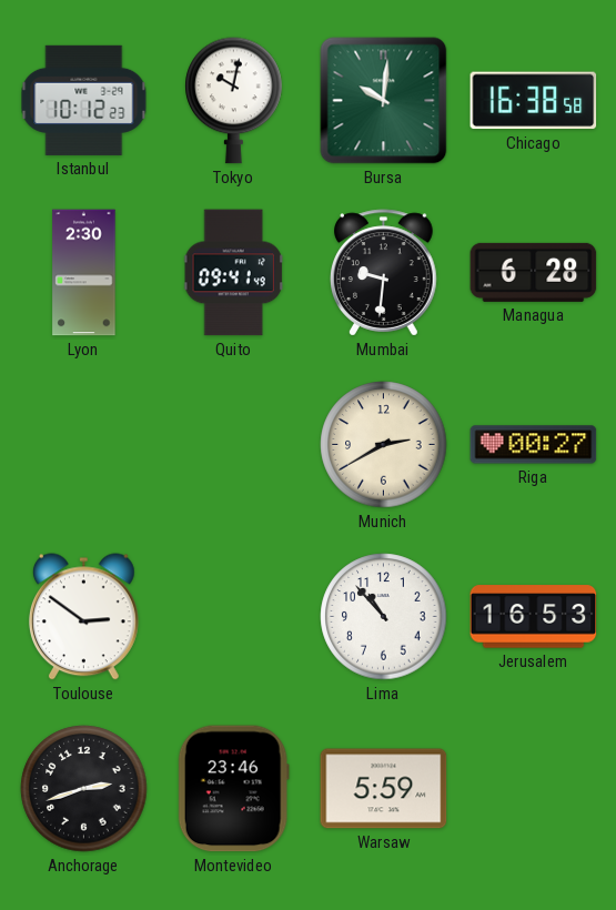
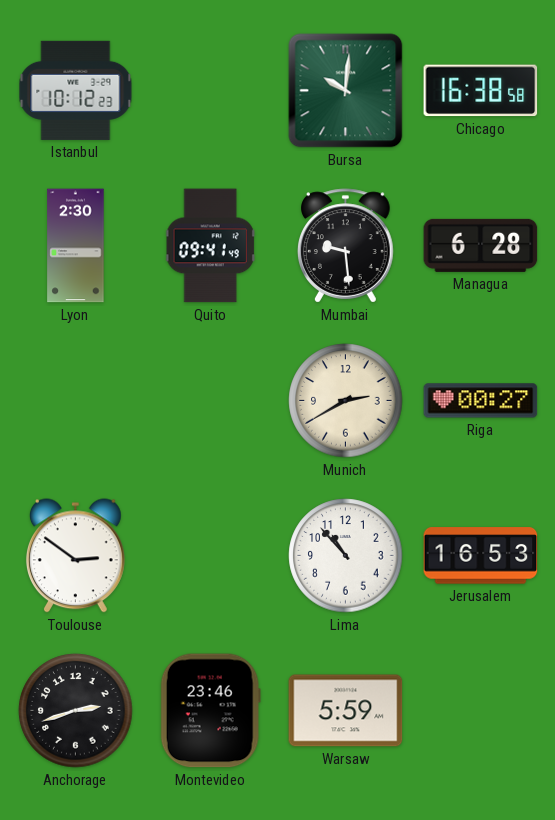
Tokyo: 10:02 -> none
Mumbai: 9:31 -> 9:29
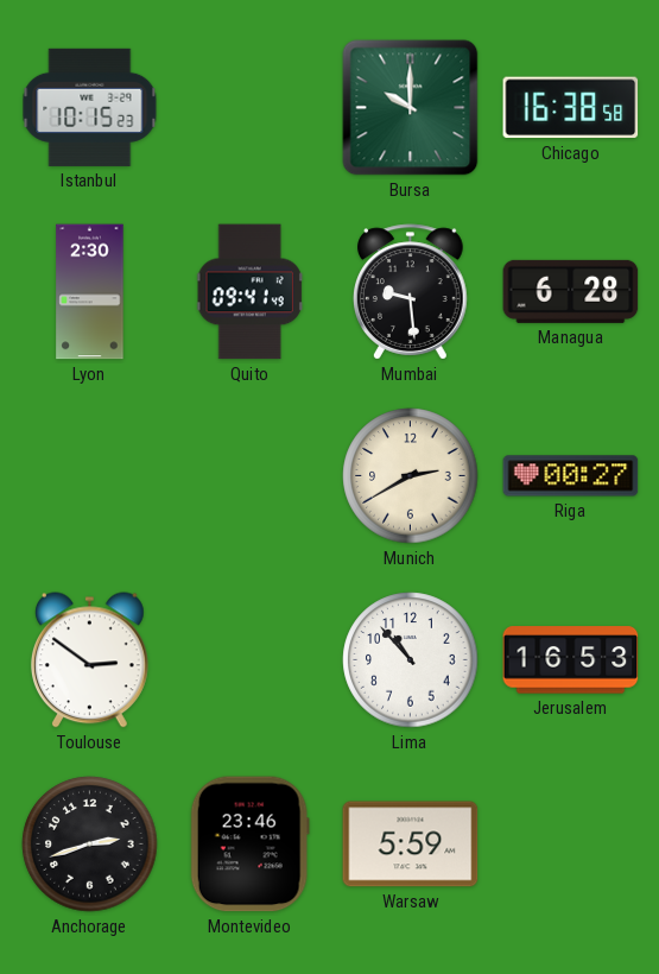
Istanbul: 10:12 -> 10:15
Bursa: 10:01 -> 10:00
